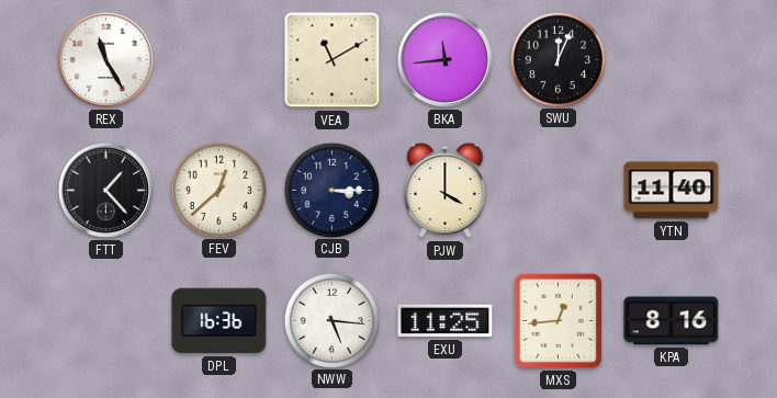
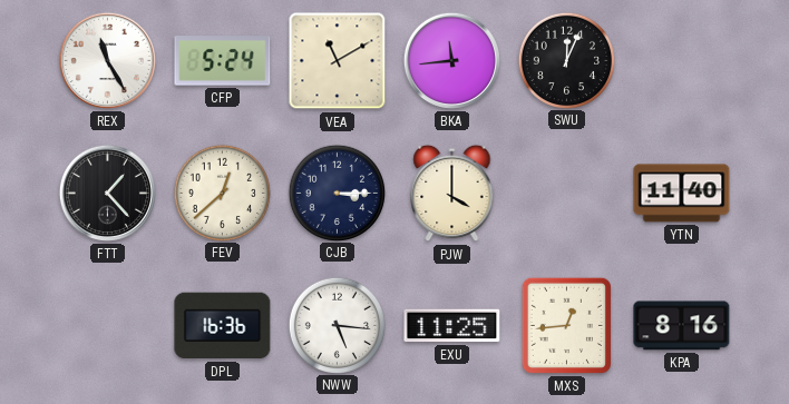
CFP: none -> 5:24
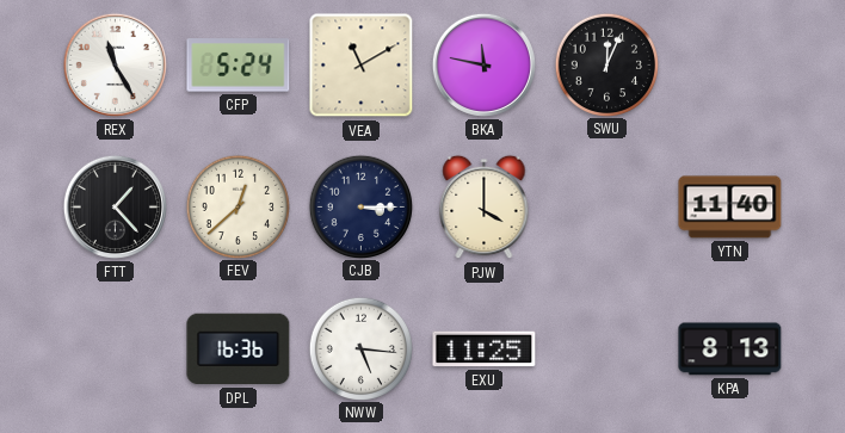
BKA: 11:44 -> 11:47
MXS: 12:44 -> none
KPA: 8:16 -> 8:13
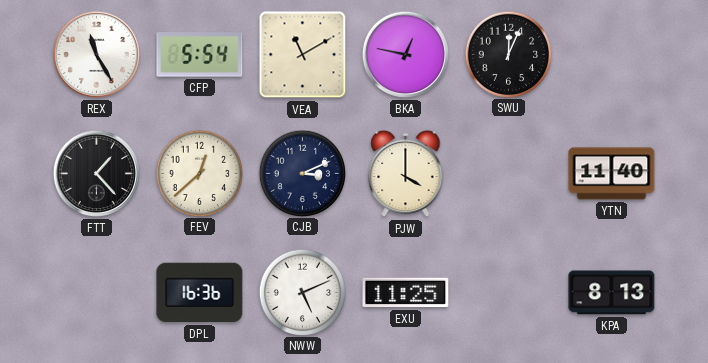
CFP: 5:24 -> 5:54
BKA: 11:47 -> 12:47
CJB: 3:15 -> 3:11
NWW: 5:16 -> 5:11
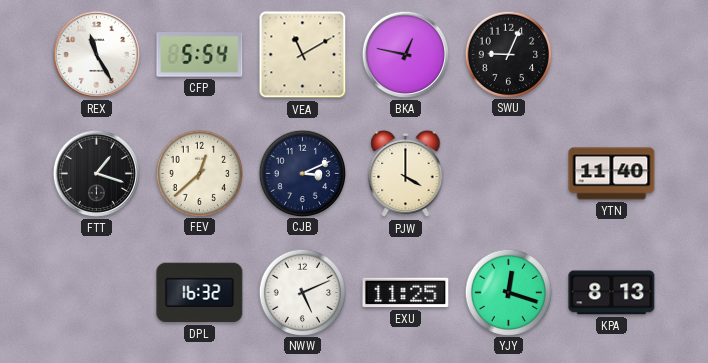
SWU: 12:04 -> 9:04
FTT: 1:23 -> 1:18
DPL: 16:36 -> 16:32
YJY: none -> 12:18
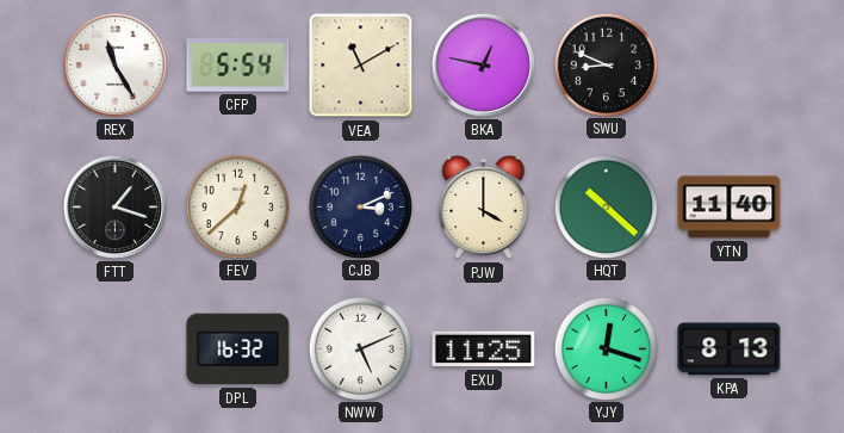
SWU: 9:04 -> 8:49
HQT: none -> 10:22
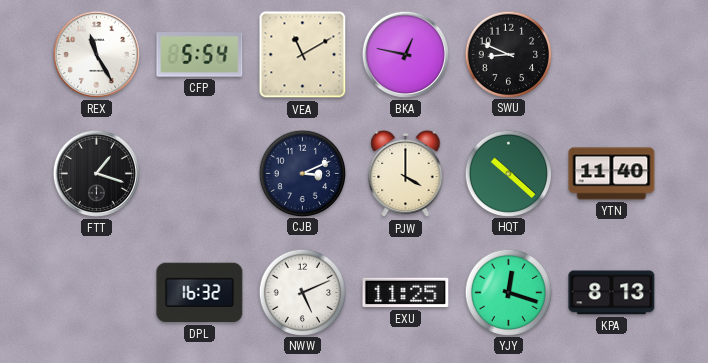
FEV: 12:38 -> none
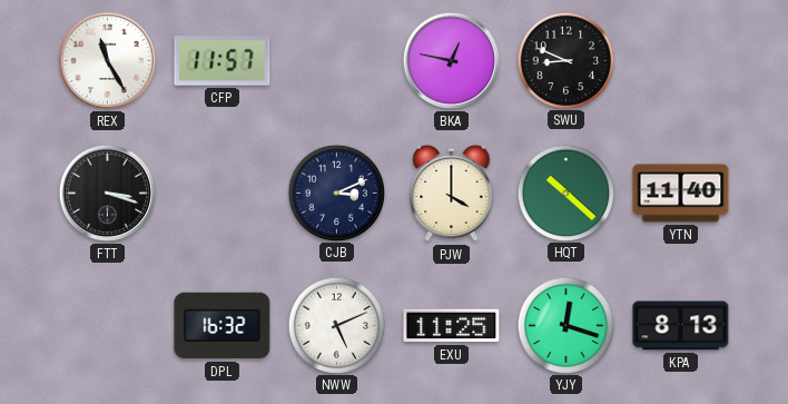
CFP: 5:54 -> 11:57
VEA: 11:10 -> none
FTT: 1:18 -> 3:18
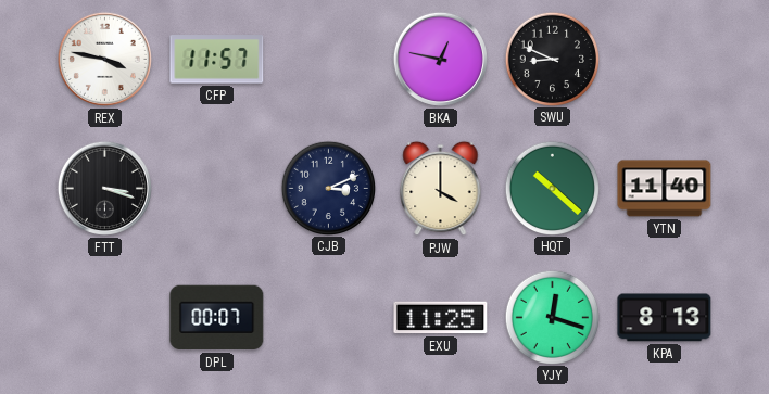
REX: 11:25 -> 3:47
DPL: 16:32 -> 00:07
NWW: 5:11 -> none
